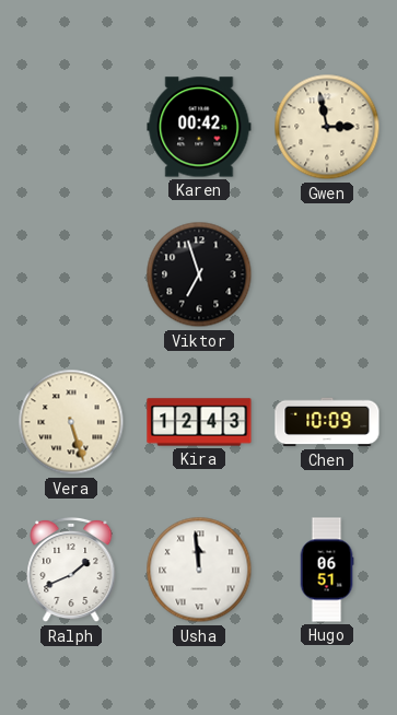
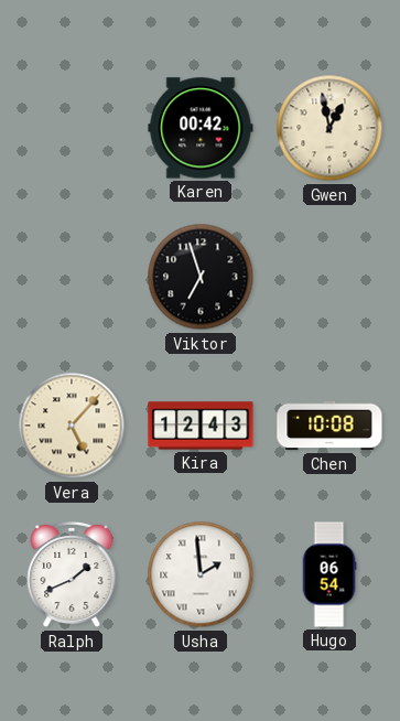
Gwen: 2:58 -> 12:58
Vera: 5:27 -> 5:07
Chen: 10:09 -> 10:08
Usha: 11:59 -> 1:59
Hugo: 06:51 -> 06:54
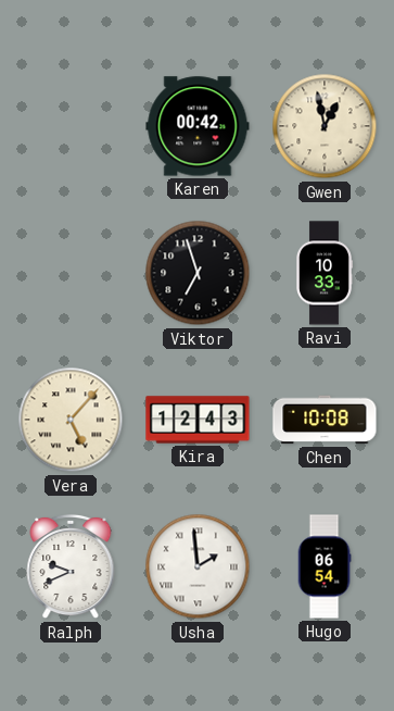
Ravi: none -> 10:33
Ralph: 1:41 -> 9:41
